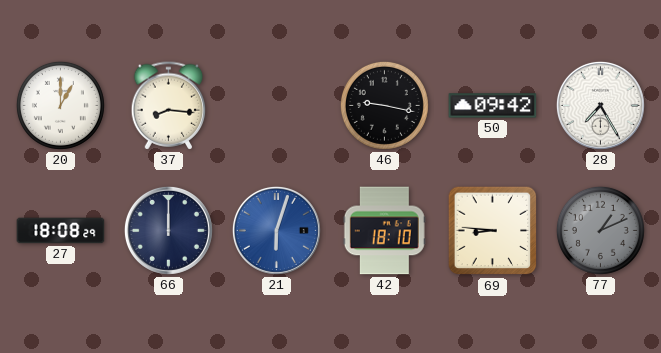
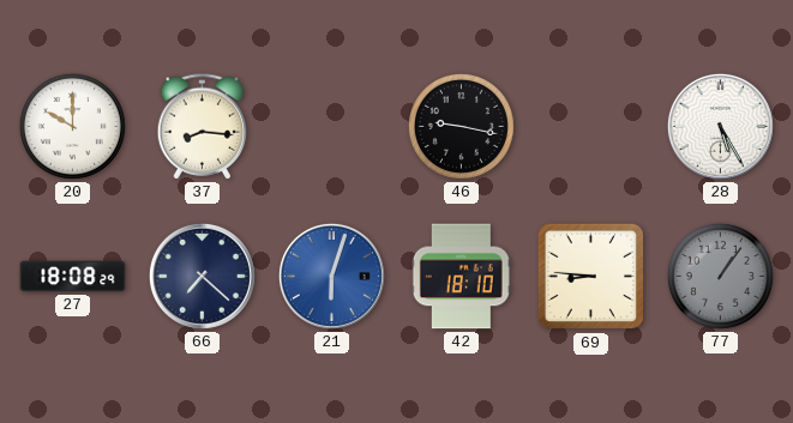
20: 1:00 -> 10:00
50: 09:42 -> none
28: 7:25 -> 5:25
66: 12:00 -> 7:22
77: 1:11 -> 1:06
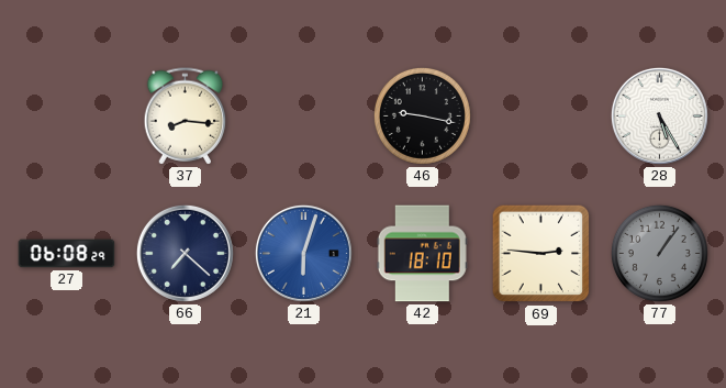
20: 10:00 -> none
27: 18:08 -> 06:08
69: 8:46 -> 2:46
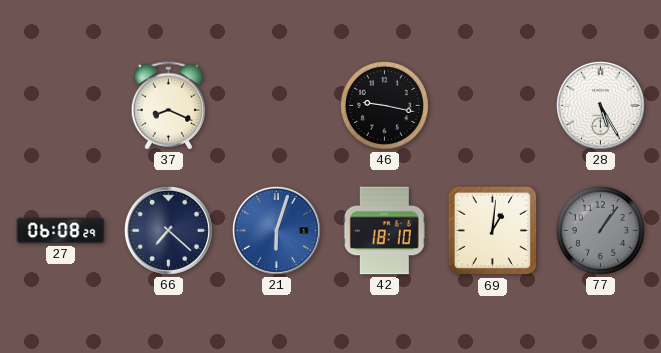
37: 8:16 -> 8:19
69: 2:46 -> 1:01
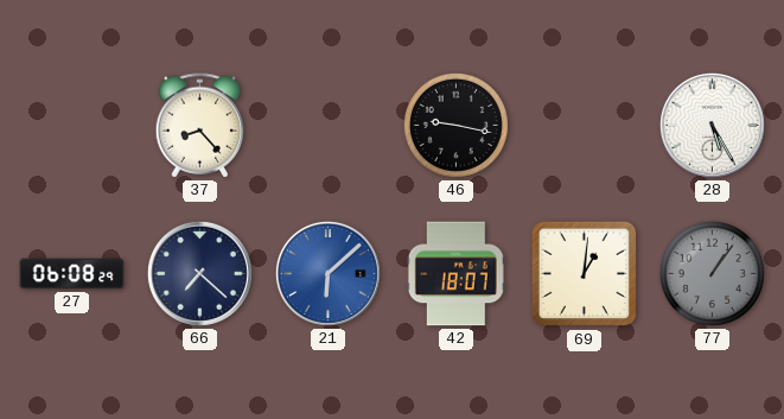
37: 8:19 -> 8:23
21: 6:03 -> 6:08
42: 18:10 -> 18:07
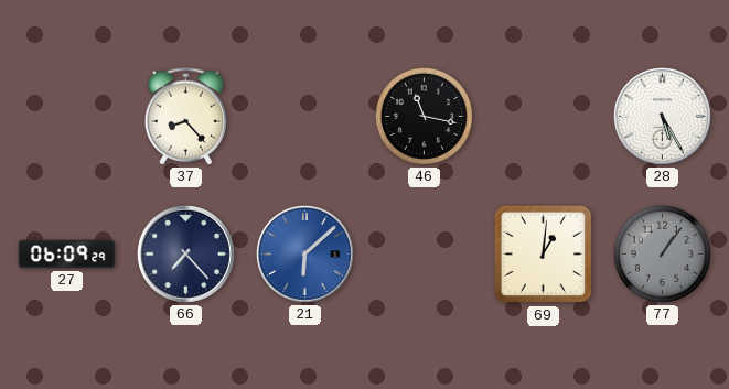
46: 9:17 -> 11:17
27: 06:08 -> 06:09
66: 7:22 -> 7:23
42: 18:07 -> none
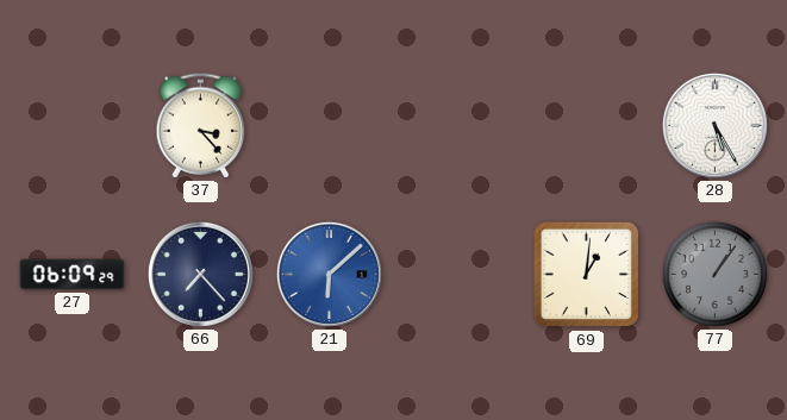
37: 8:23 -> 3:23
46: 11:17 -> none
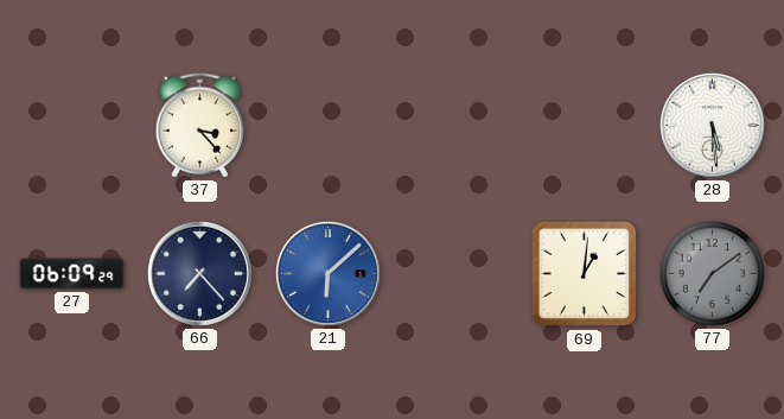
28: 5:25 -> 5:29
77: 1:06 -> 7:09
